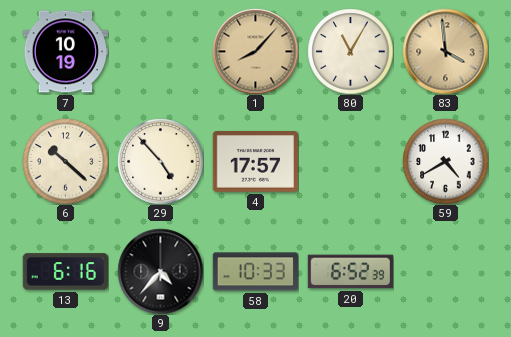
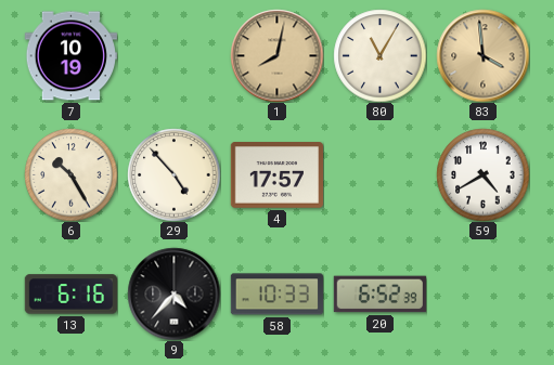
1: 8:07 -> 8:02
6: 10:22 -> 10:25
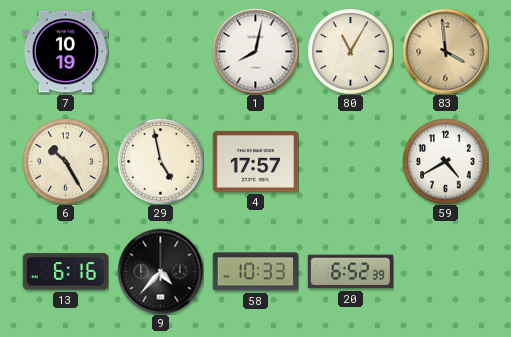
1 dial: champagne -> white
29: 4:53 -> 4:58
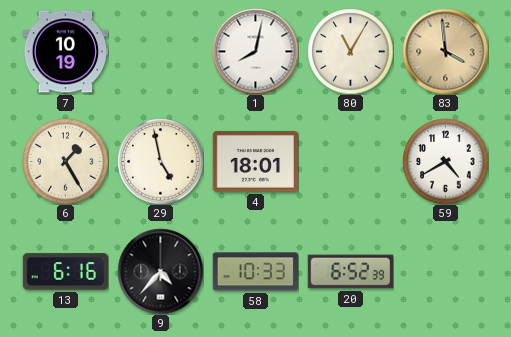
6: 10:25 -> 1:25
4: 17:57 -> 18:01
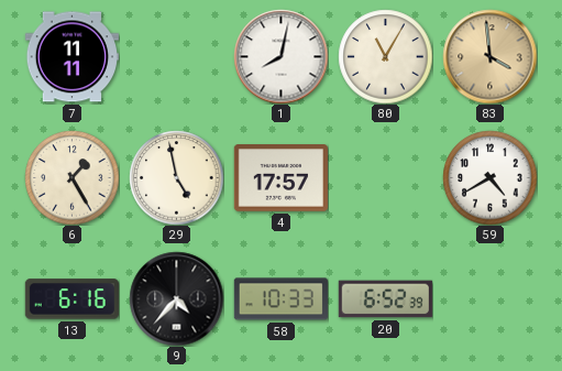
7: 10:19 -> 11:11
4: 18:01 -> 17:57
